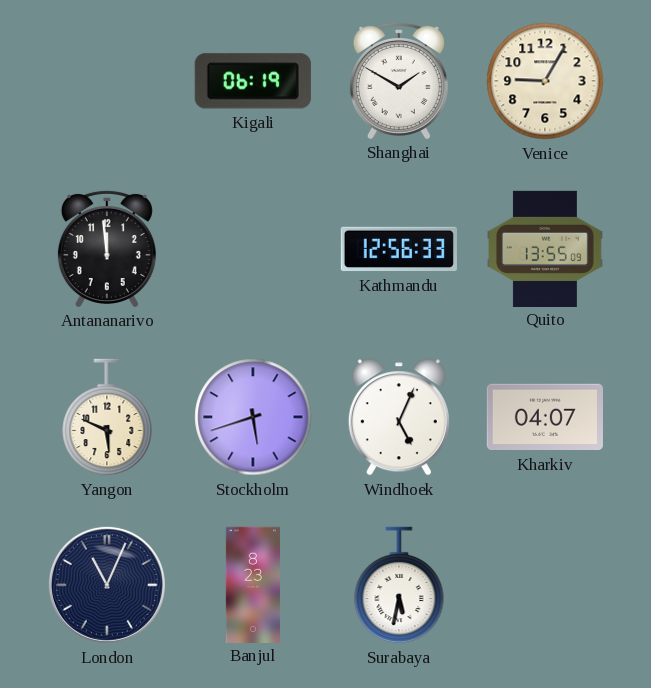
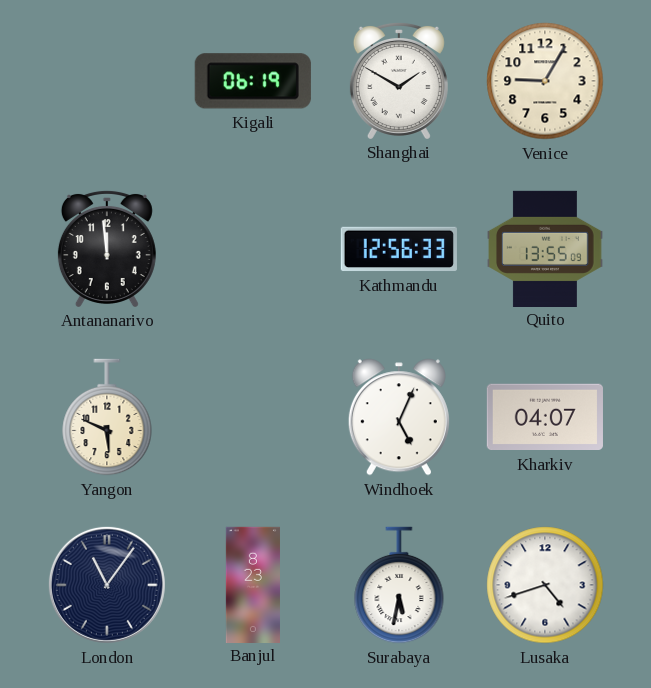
Stockholm: 5:42 -> none
London: 11:04 -> 11:06
Lusaka: none -> 4:42
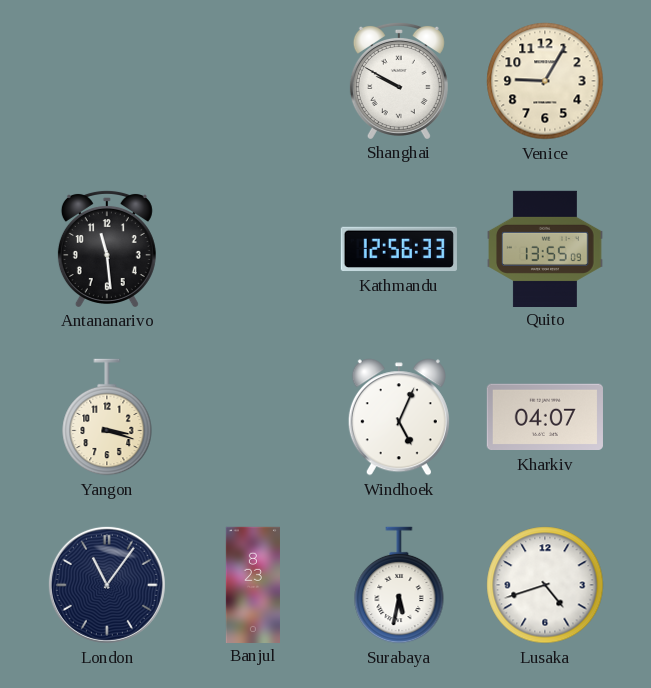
Kigali: 06:19 -> none
Shanghai: 1:50 -> 9:50
Antananarivo: 11:59 -> 11:29
Yangon: 5:49 -> 3:18
